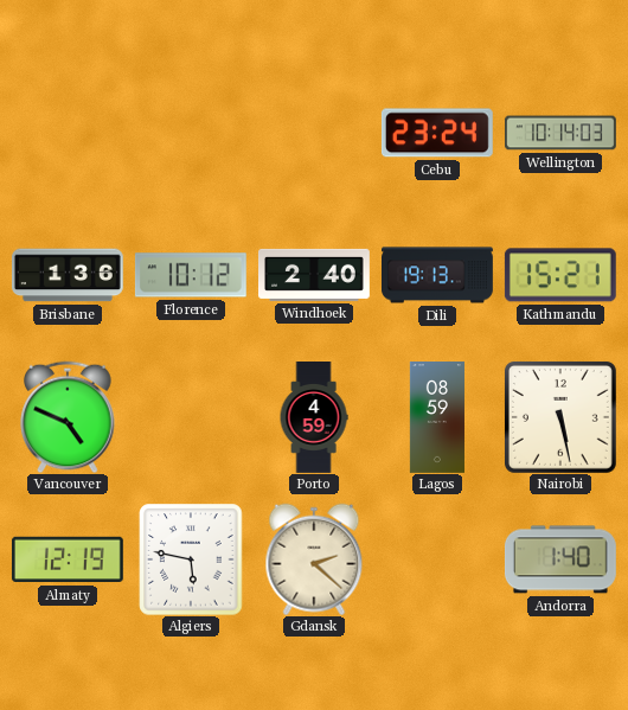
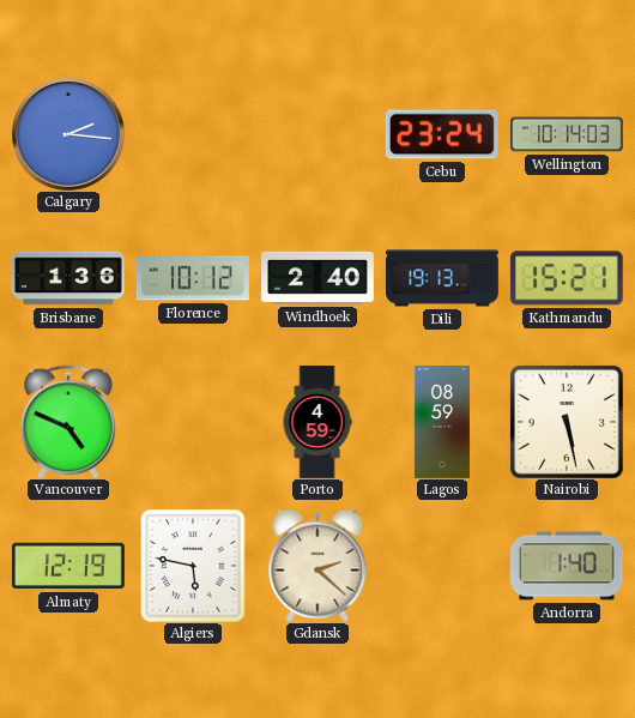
Calgary: none -> 2:16
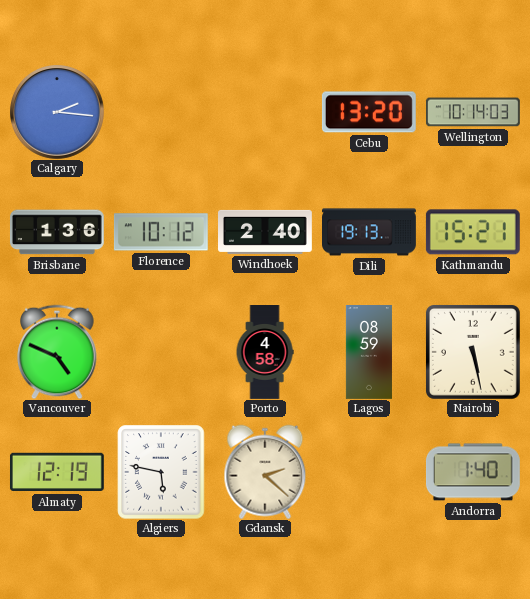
Cebu: 23:24 -> 13:20
Porto: 4:59 -> 4:58
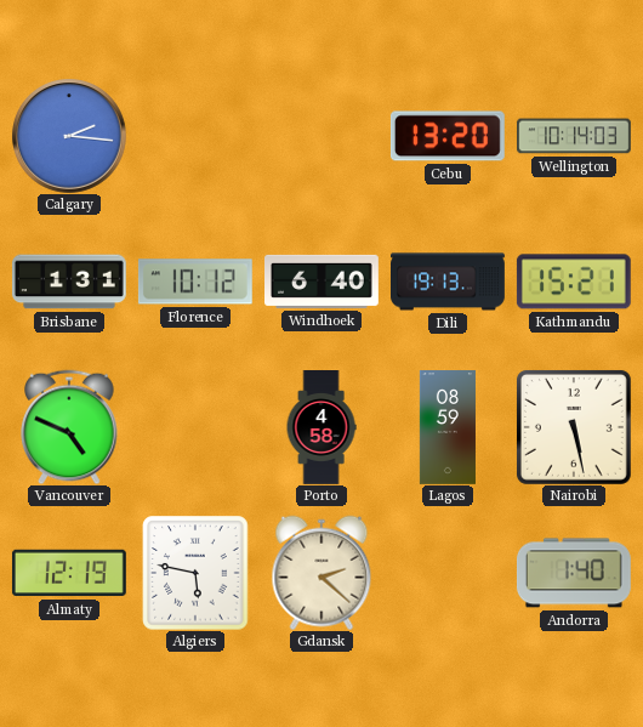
Brisbane: 1:36 -> 1:31
Windhoek: 2:40 -> 6:40
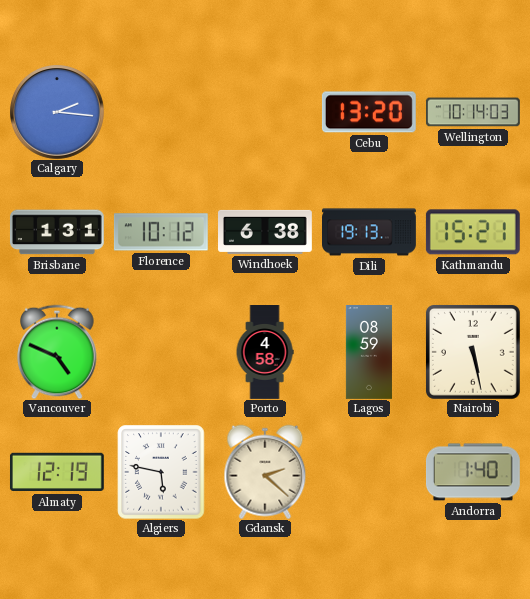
Windhoek: 6:40 -> 6:38
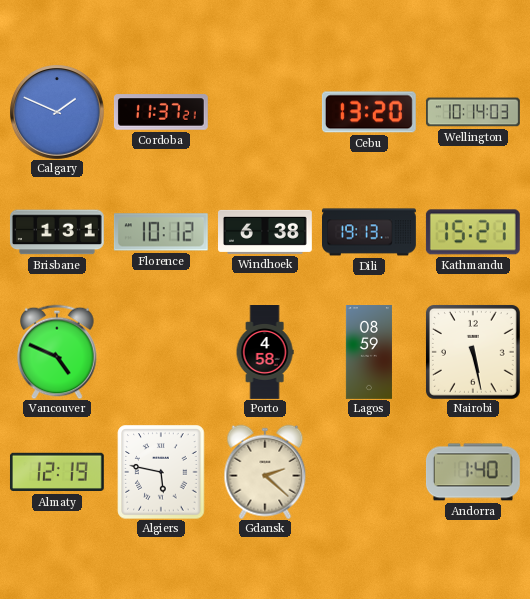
Calgary: 2:16 -> 1:49
Cordoba: none -> 11:37
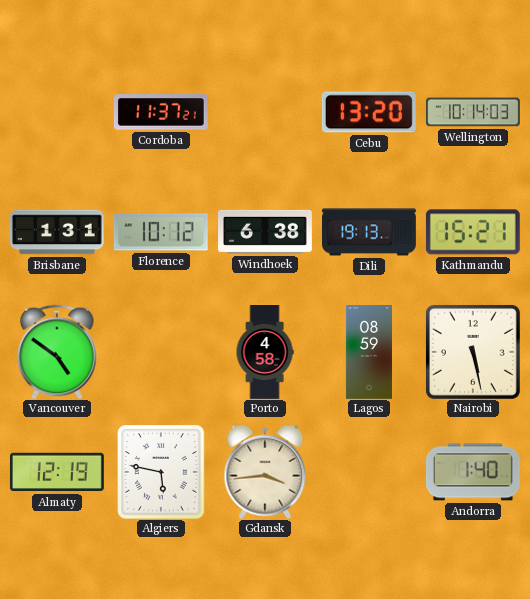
Calgary: 1:49 -> none
Vancouver: 4:49 -> 4:51
Gdansk: 2:22 -> 3:44
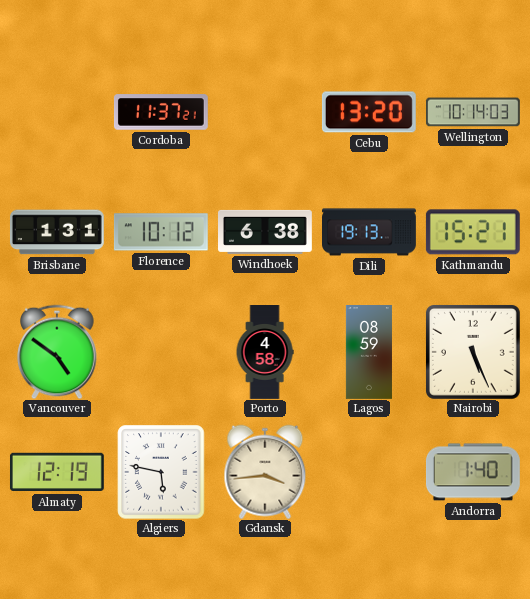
Nairobi: 5:28 -> 5:26
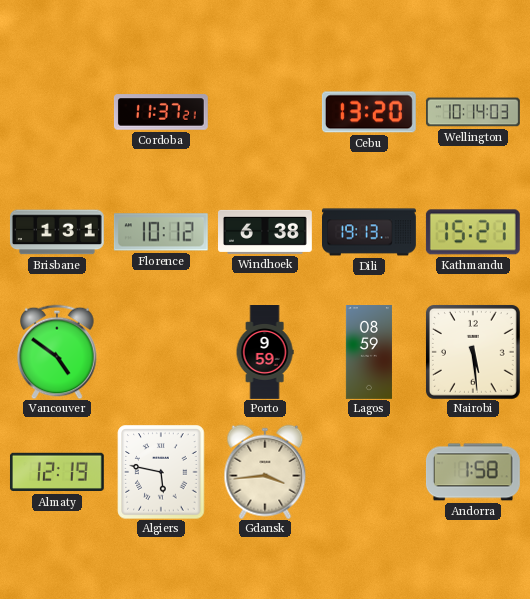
Porto: 4:58 -> 9:59
Nairobi: 5:26 -> 5:29
Andorra: 1:40 -> 1:58
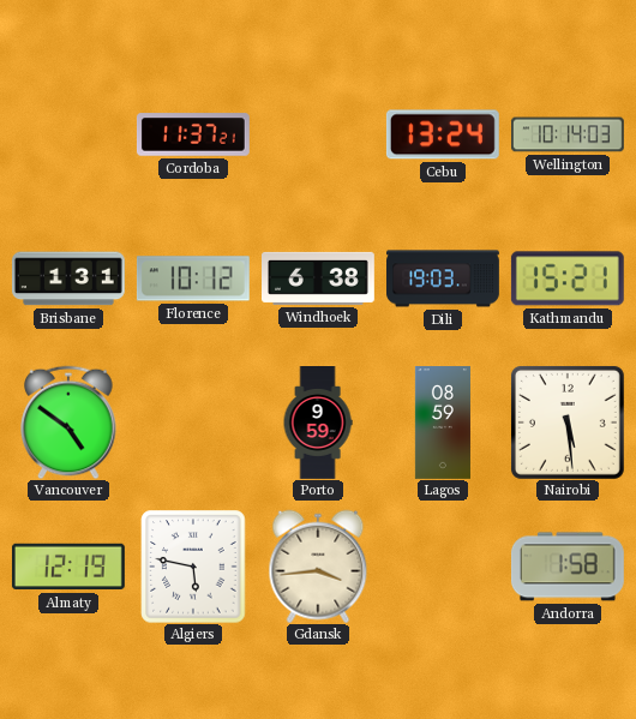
Cebu: 13:20 -> 13:24
Dili: 19:13 -> 19:03
